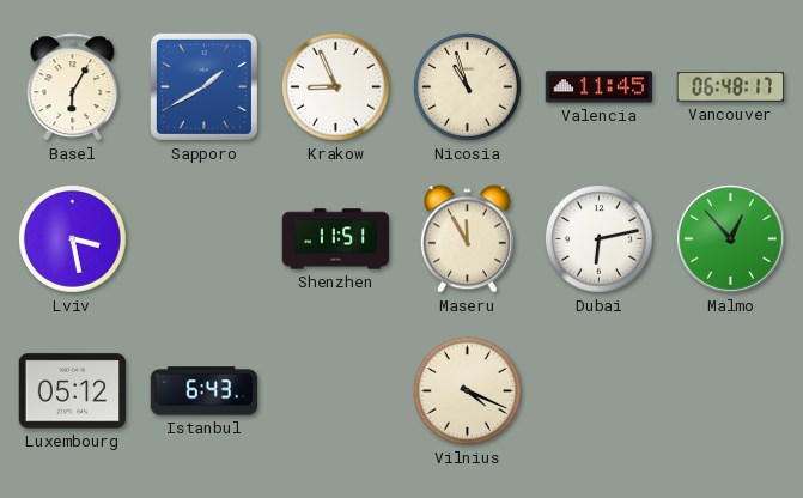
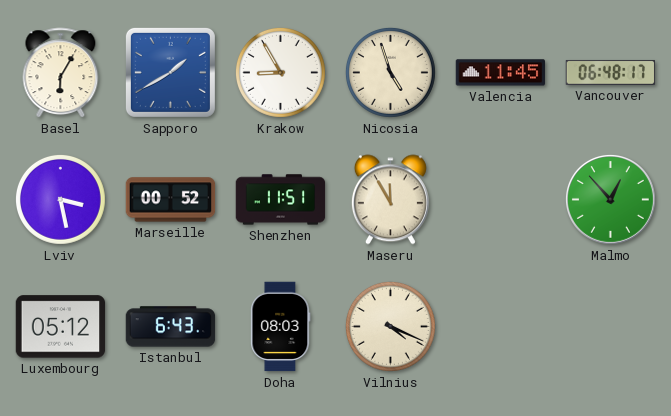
Krakow: 8:56 -> 8:55
Nicosia: 10:57 -> 4:57
Marseille: none -> 00:52
Dubai: 6:13 -> none
Doha: none -> 08:03
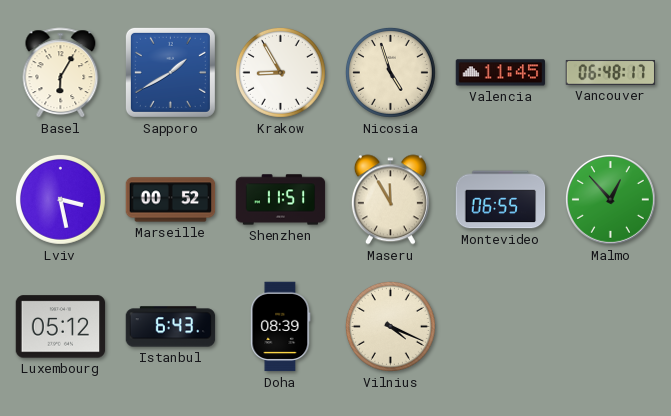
Montevideo: none -> 06:55
Doha: 08:03 -> 08:39
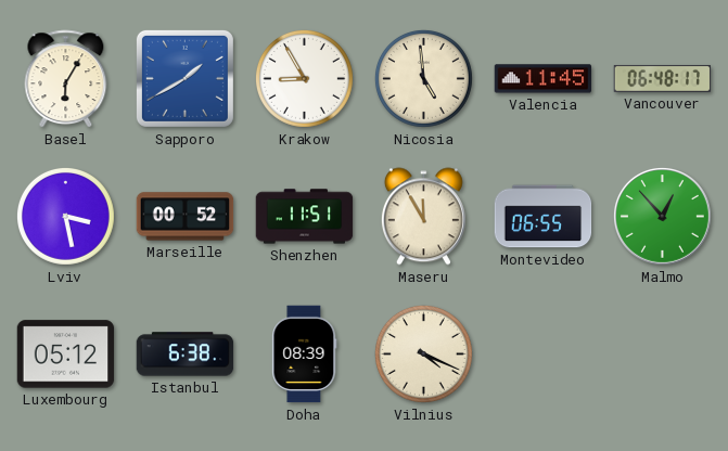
Nicosia: 4:57 -> 4:59
Istanbul: 6:43 -> 6:38
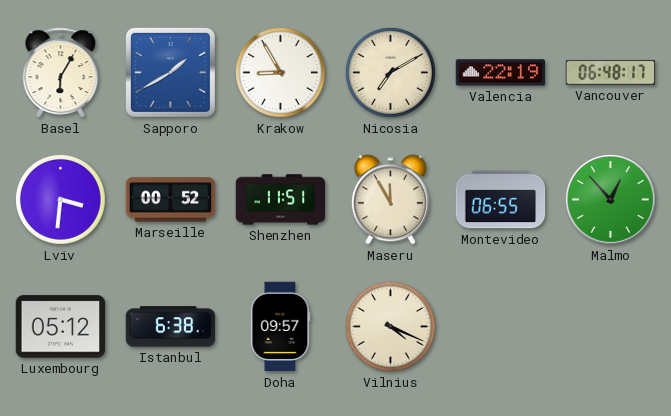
Nicosia: 4:59 -> 7:10
Valencia: 11:45 -> 22:19
Lviv: 3:28 -> 3:31
Doha: 08:39 -> 09:57
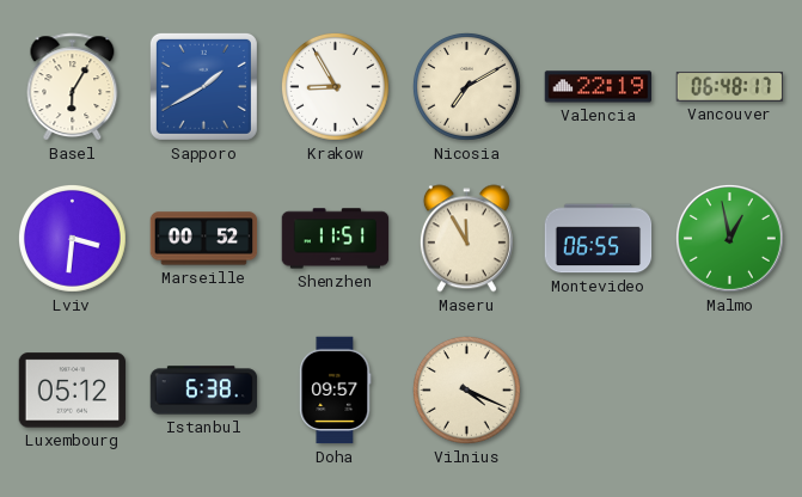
Malmo: 12:53 -> 12:58
